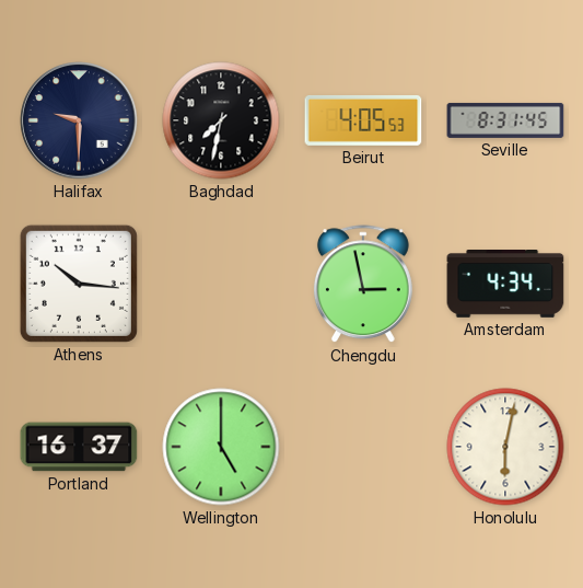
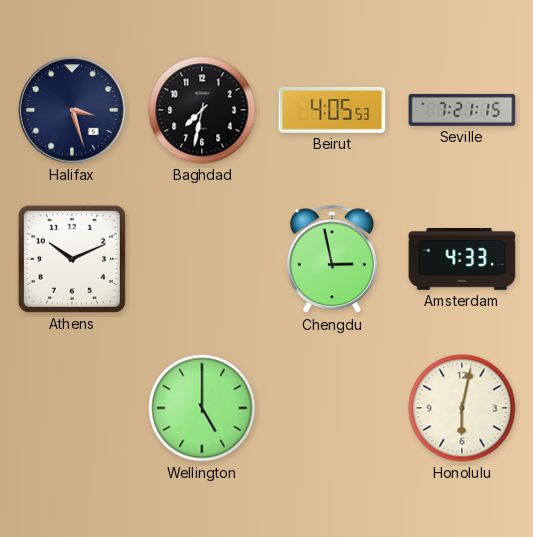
Halifax: 9:30 -> 3:27
Seville: 8:31 -> 7:21
Athens: 10:16 -> 10:11
Amsterdam: 4:34 -> 4:33
Portland: 16:37 -> none
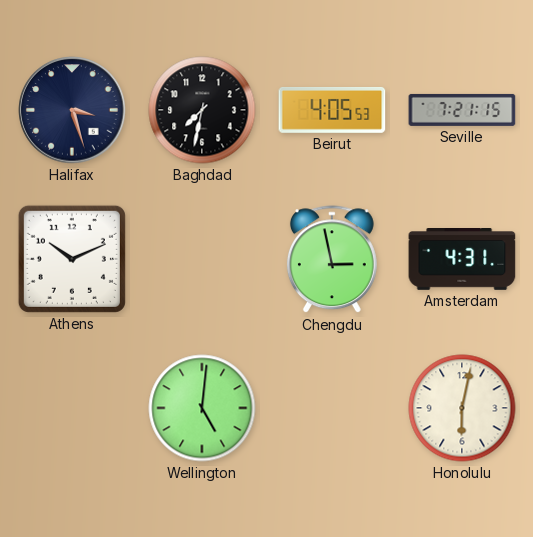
Amsterdam: 4:33 -> 4:31
Wellington: 5:00 -> 5:01
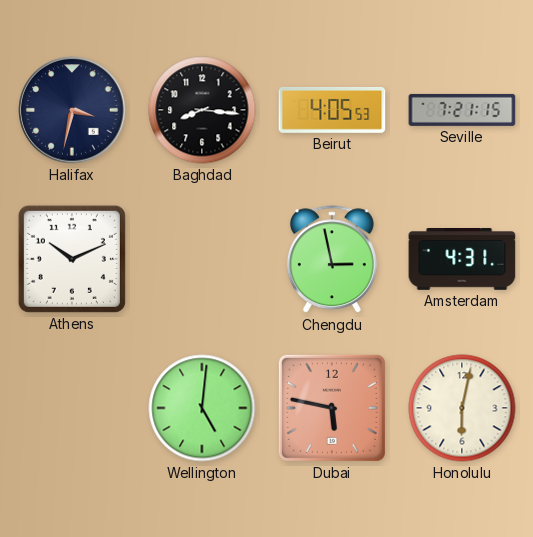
Halifax: 3:27 -> 3:32
Baghdad: 7:32 -> 8:16
Dubai: none -> 5:47
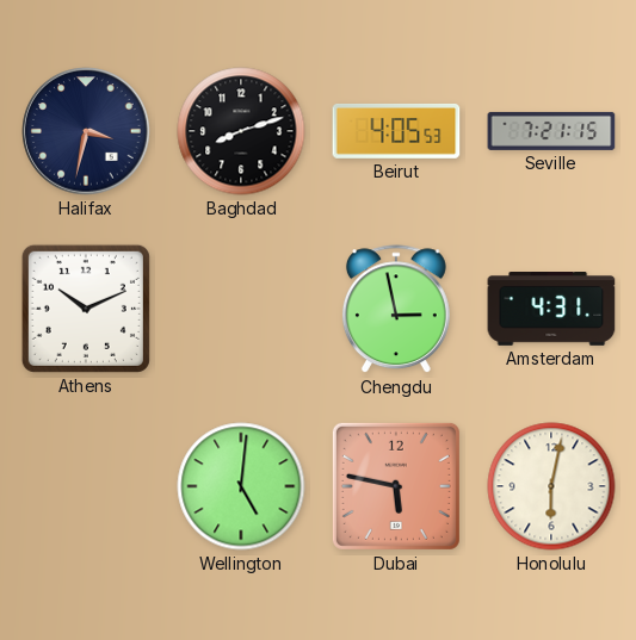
Baghdad: 8:16 -> 8:12
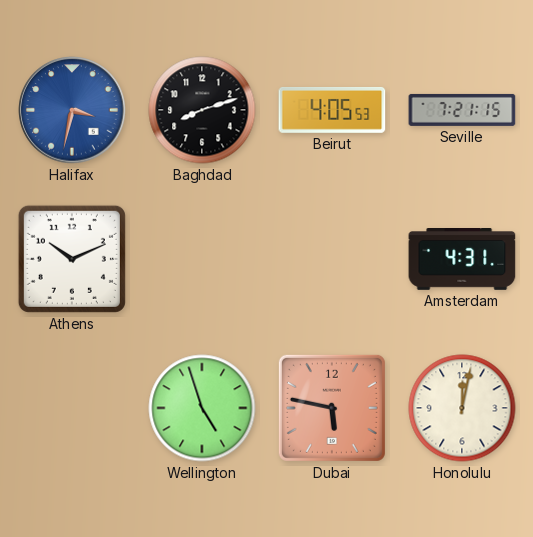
Halifax dial: navy -> blue
Chengdu: 2:58 -> none
Wellington: 5:01 -> 4:57
Honolulu: 6:02 -> 12:02
